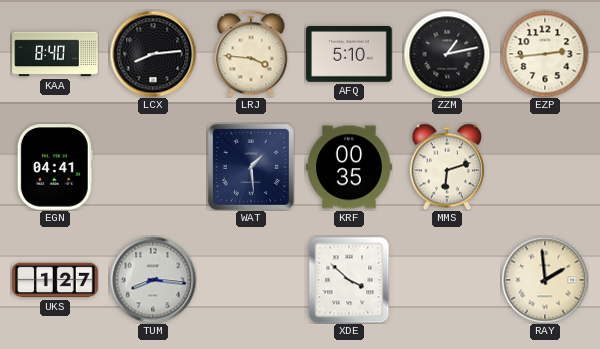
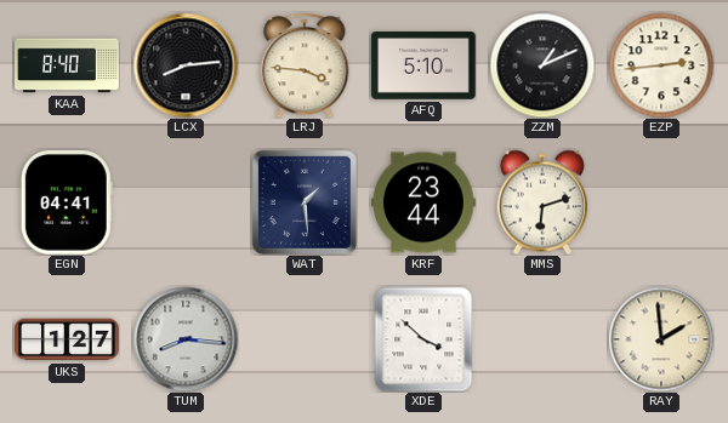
ZZM: 1:13 -> 1:11
KRF: 00:35 -> 23:44
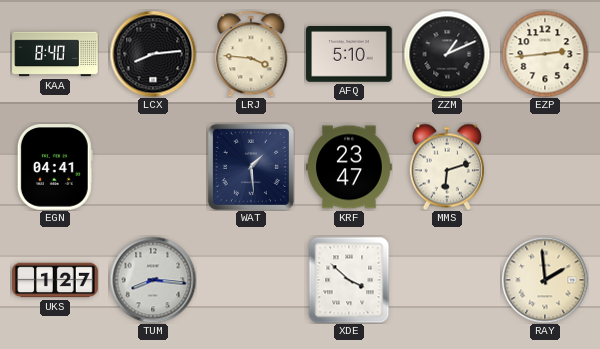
KRF: 23:44 -> 23:47
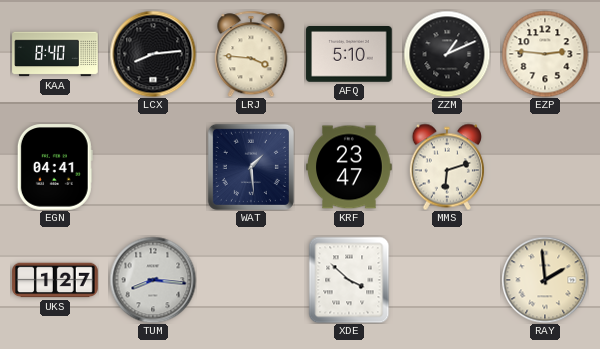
EZP: 2:44 -> 2:46
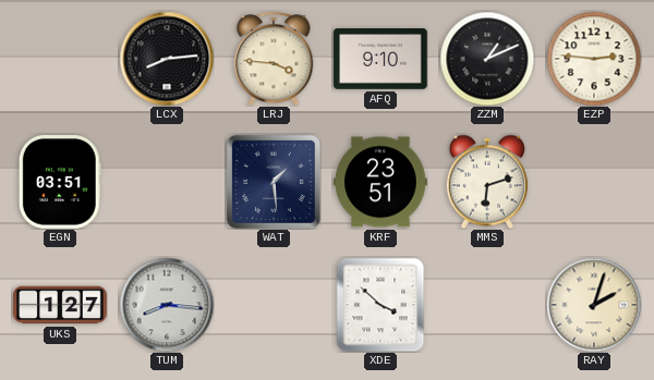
KAA: 8:40 -> none
AFQ: 5:10 -> 9:10
EGN: 04:41 -> 03:51
KRF: 23:47 -> 23:51
RAY: 1:59 -> 2:03
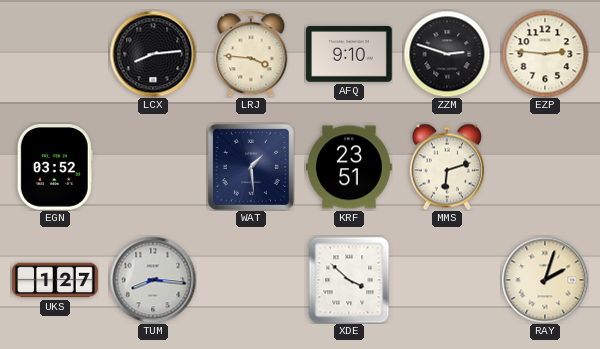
ZZM: 1:11 -> 2:48
EGN: 03:51 -> 03:52
